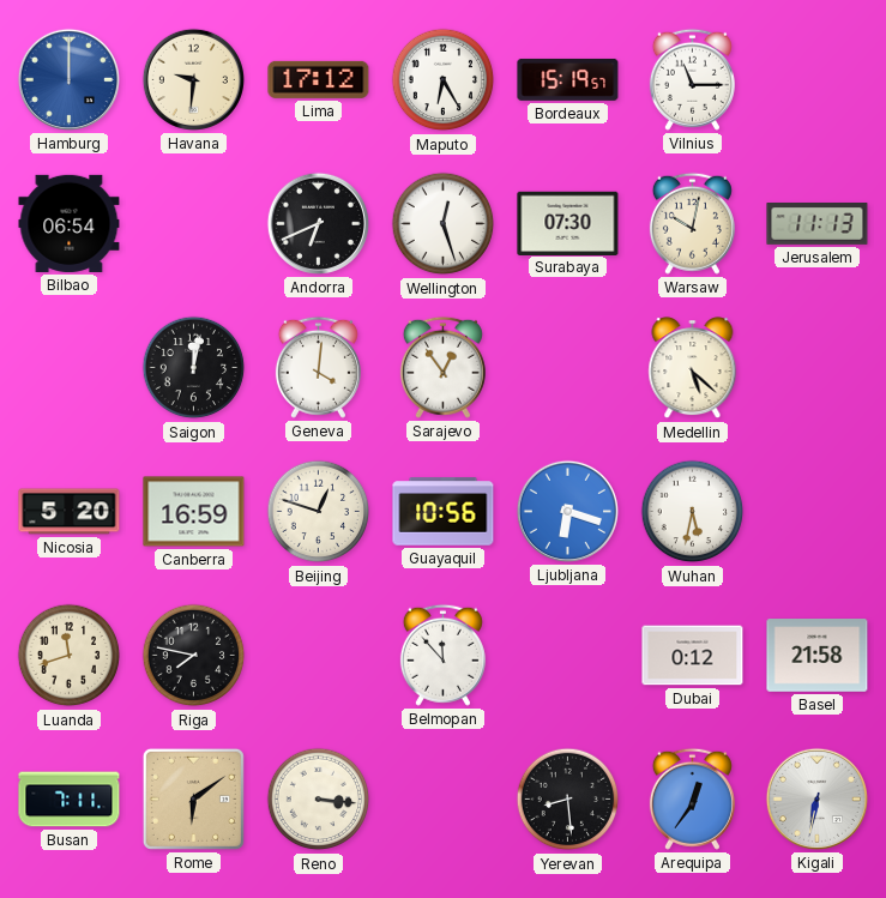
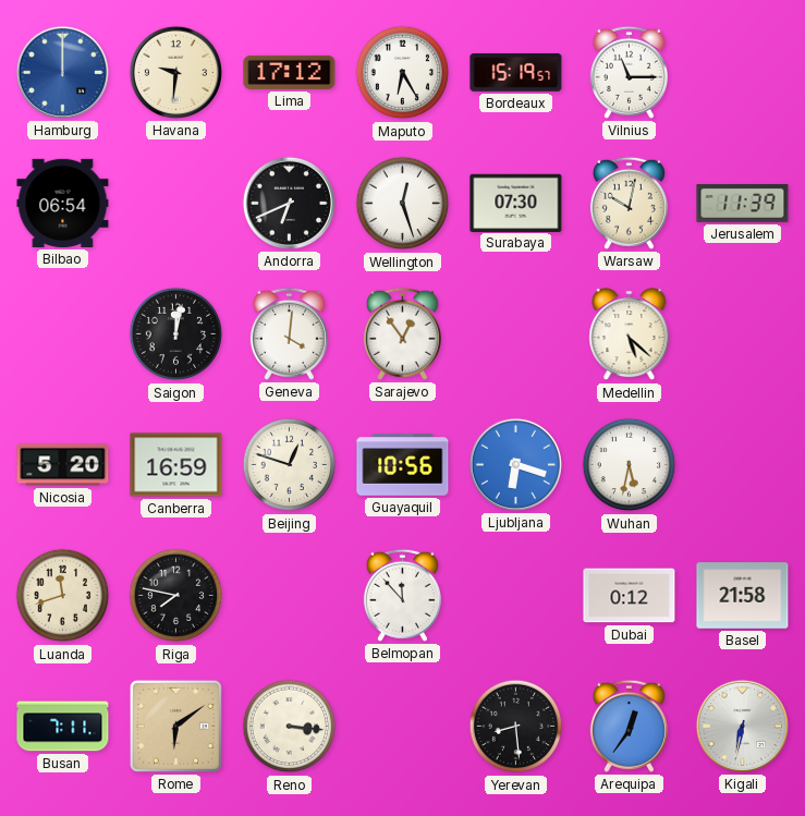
Jerusalem: 11:13 -> 11:39
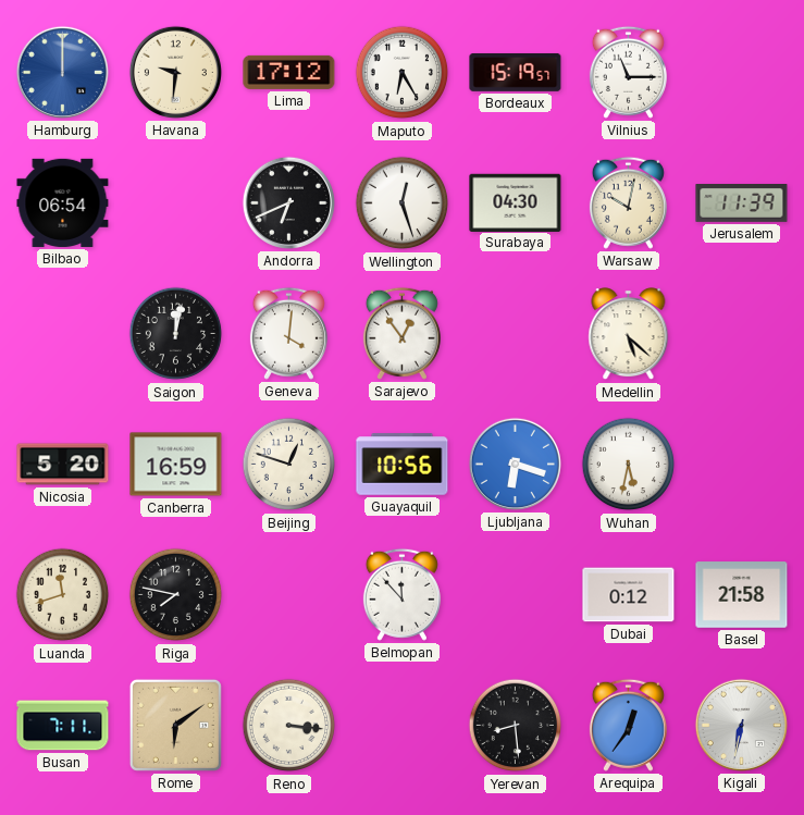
Surabaya: 07:30 -> 04:30
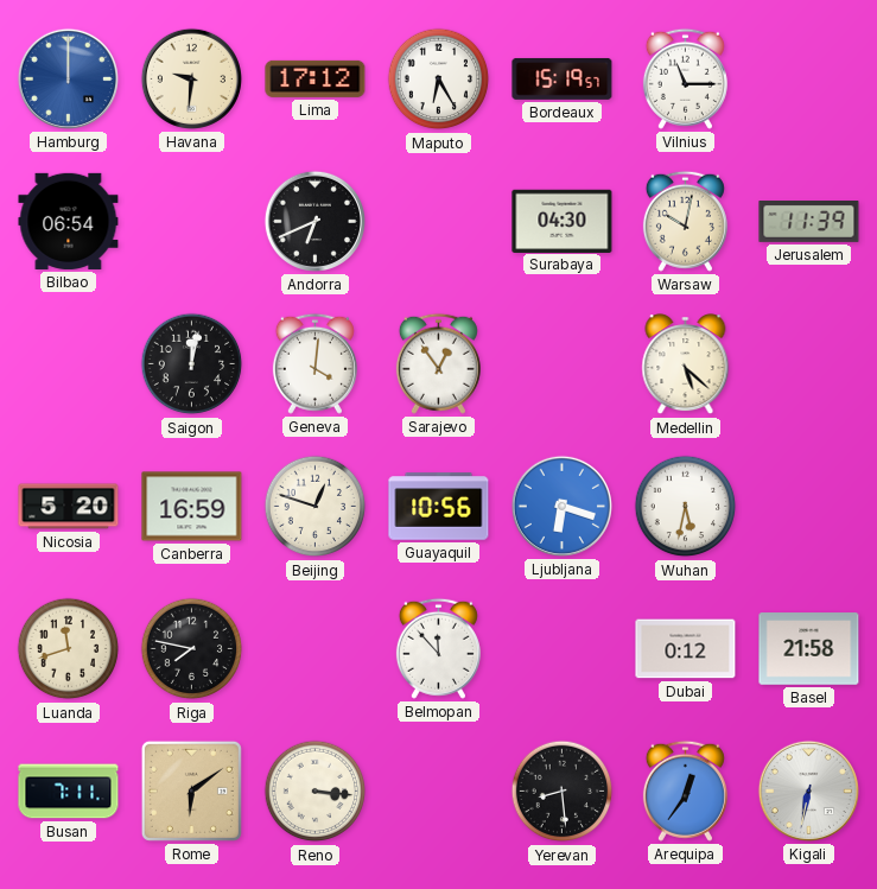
Wellington: 12:27 -> none
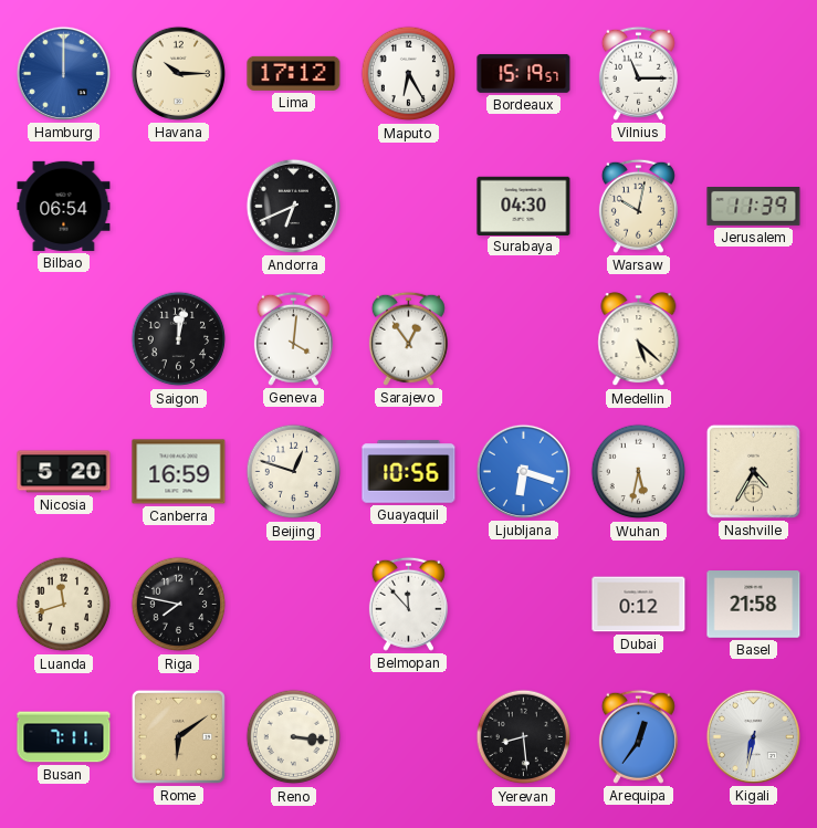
Havana: 9:31 -> 10:15
Nashville: none -> 4:35
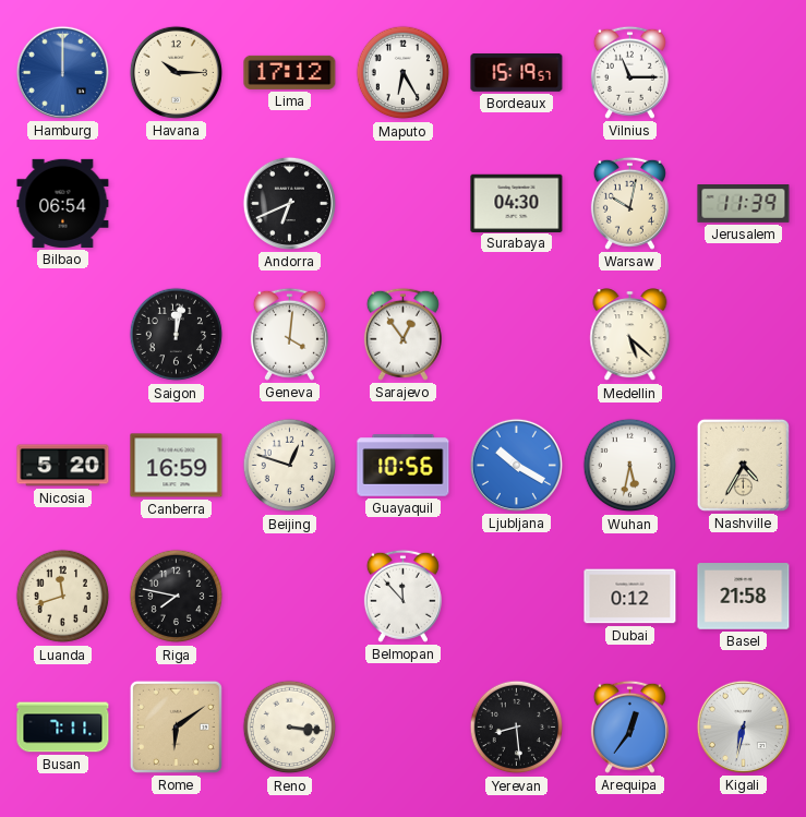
Ljubljana: 6:18 -> 10:20
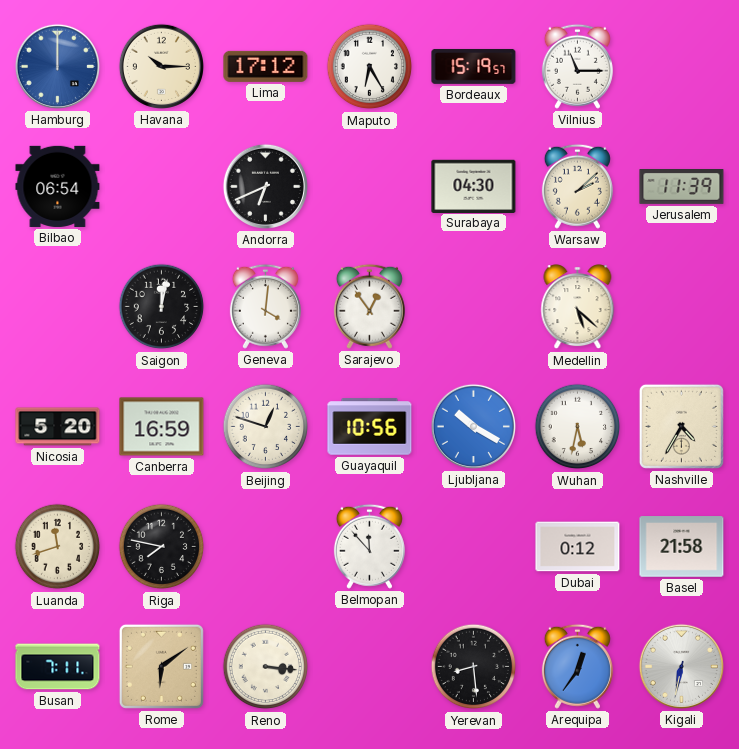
Warsaw: 10:02 -> 2:08
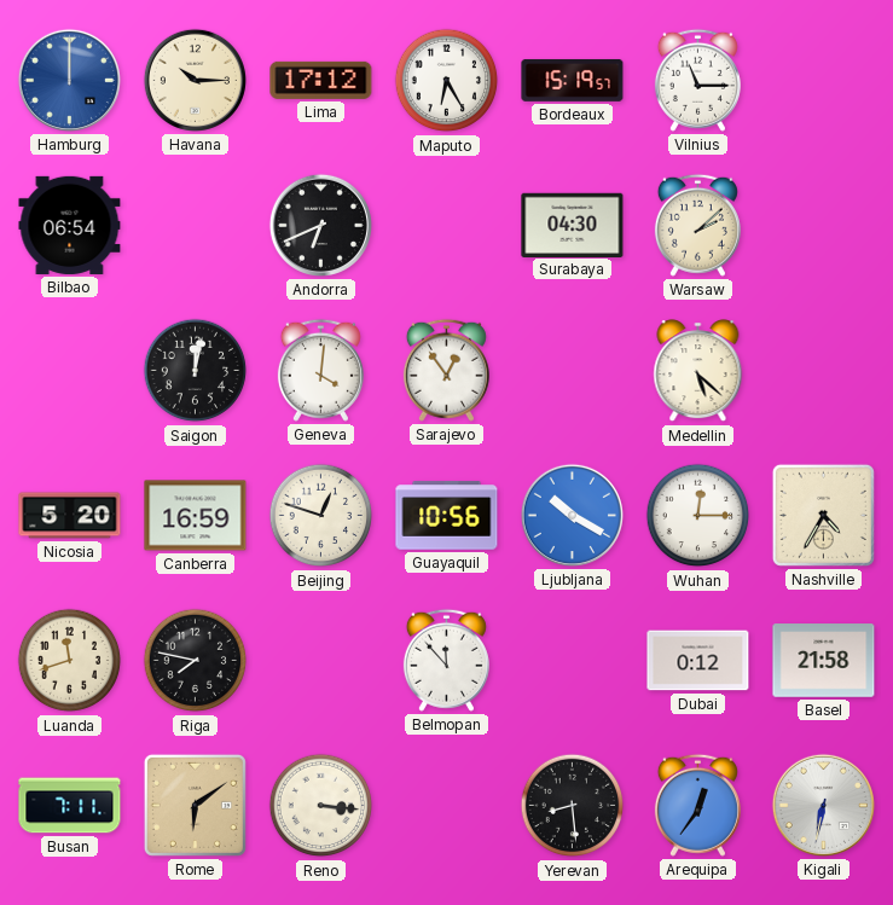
Jerusalem: 11:39 -> none
Wuhan: 5:32 -> 12:15
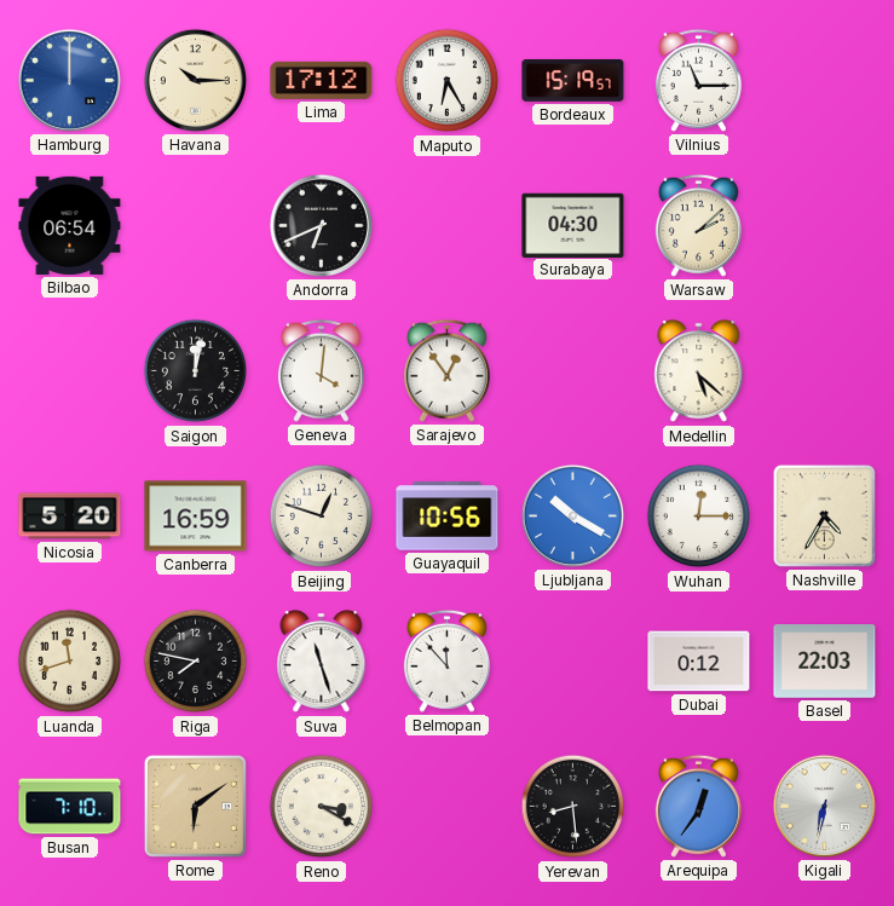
Suva: none -> 11:27
Basel: 21:58 -> 22:03
Busan: 7:11 -> 7:10
Reno: 3:16 -> 3:20
